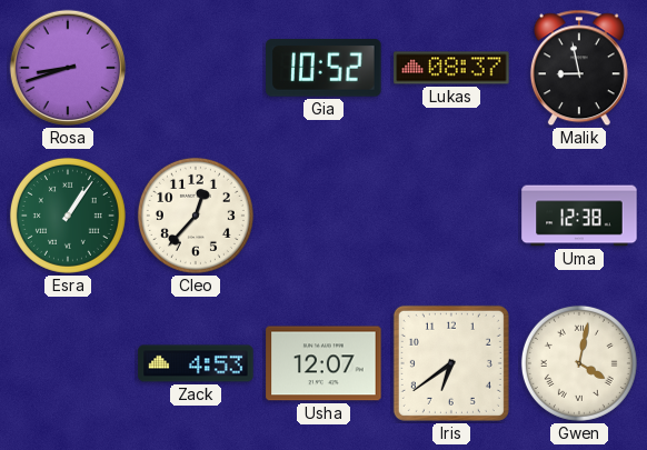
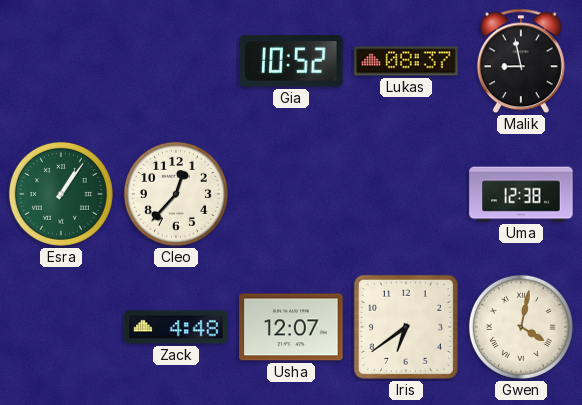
Rosa: 8:42 -> none
Zack: 4:53 -> 4:48
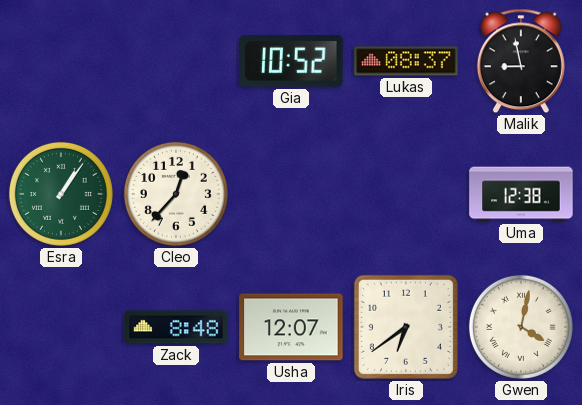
Zack: 4:48 -> 8:48
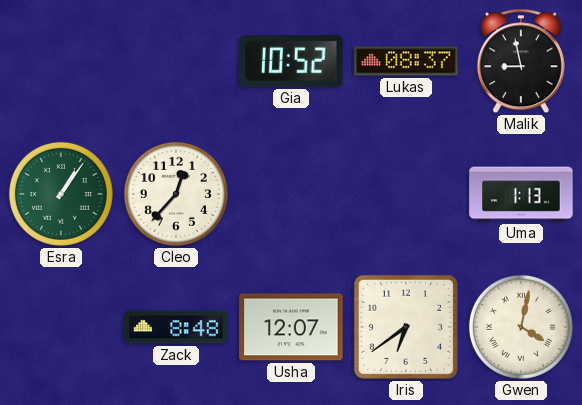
Uma: 12:38 -> 1:13
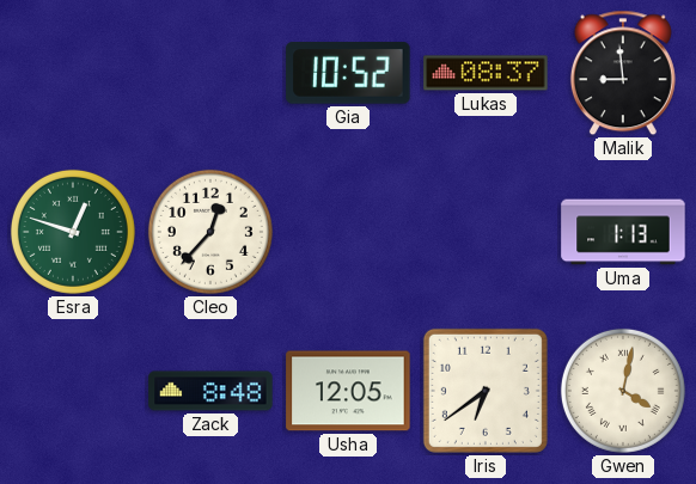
Malik: 8:58 -> 8:59
Esra: 1:06 -> 12:48
Usha: 12:07 -> 12:05
